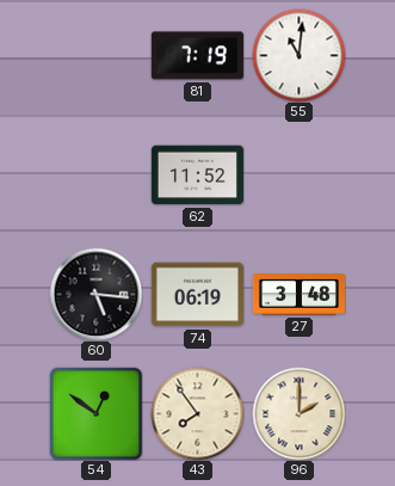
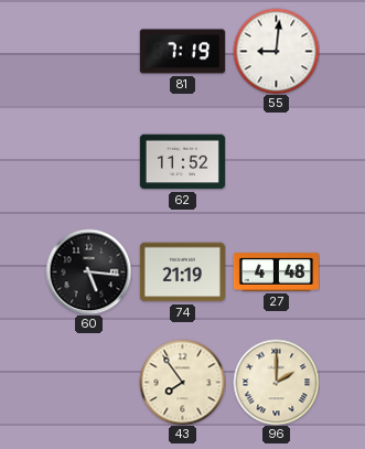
55: 11:01 -> 9:01
74: 06:19 -> 21:19
27: 3:48 -> 4:48
54: 12:51 -> none
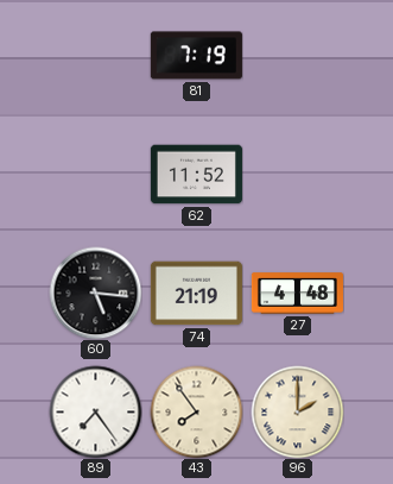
55: 9:01 -> none
89: none -> 7:24
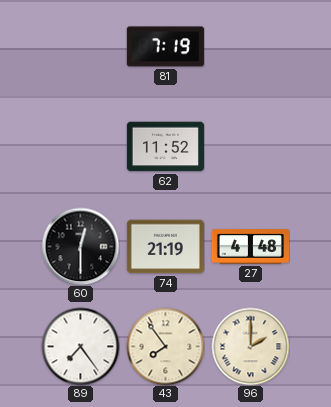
60: 5:16 -> 12:30
